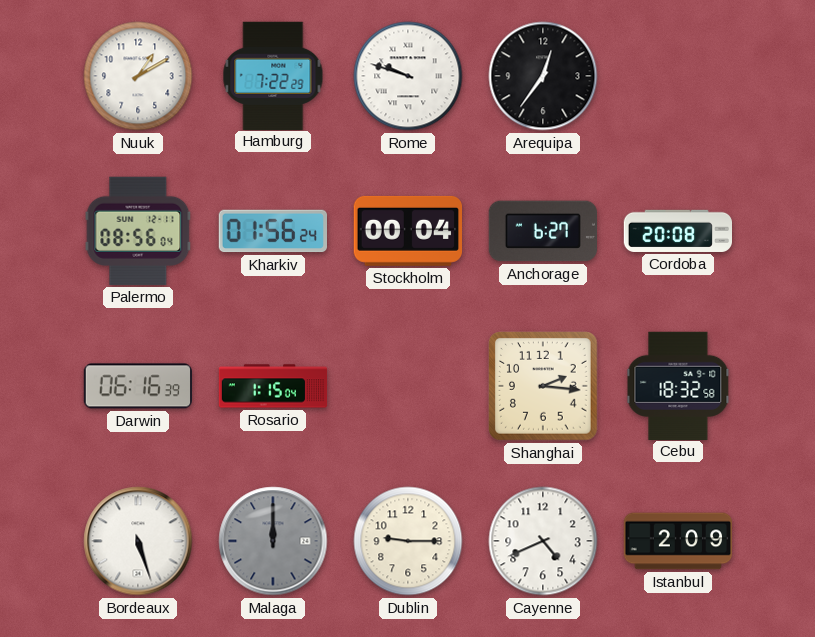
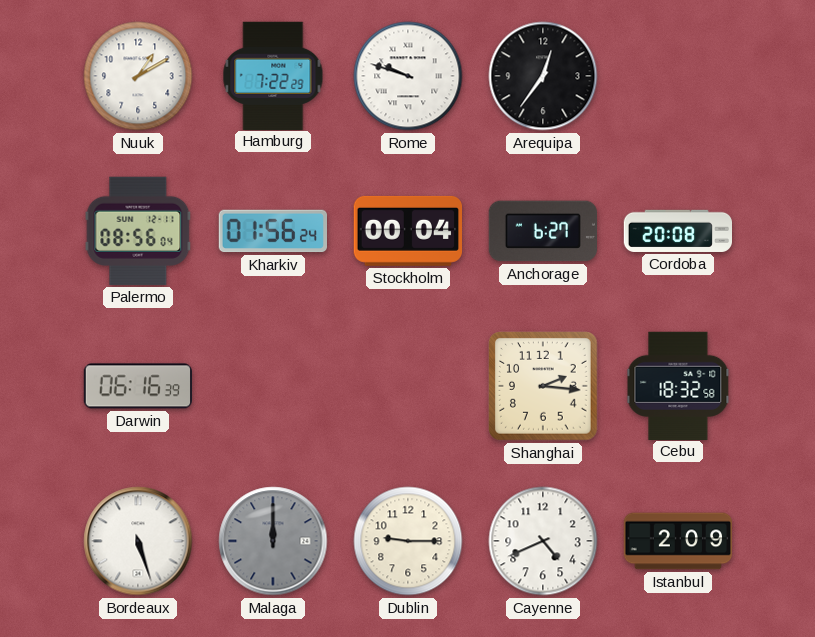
Rosario: 1:15 -> none
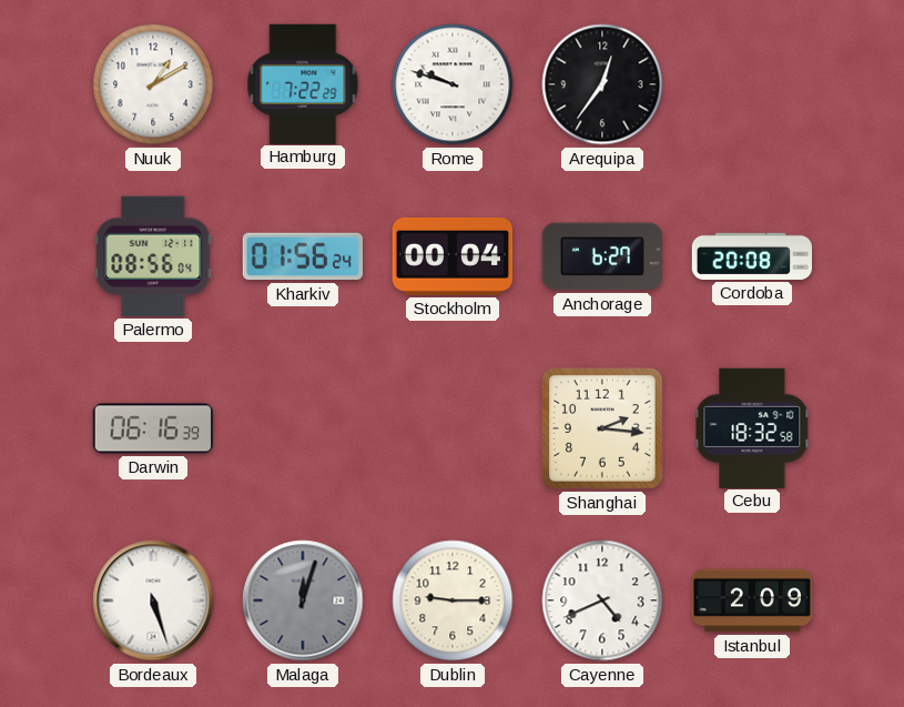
Malaga: 12:00 -> 12:03
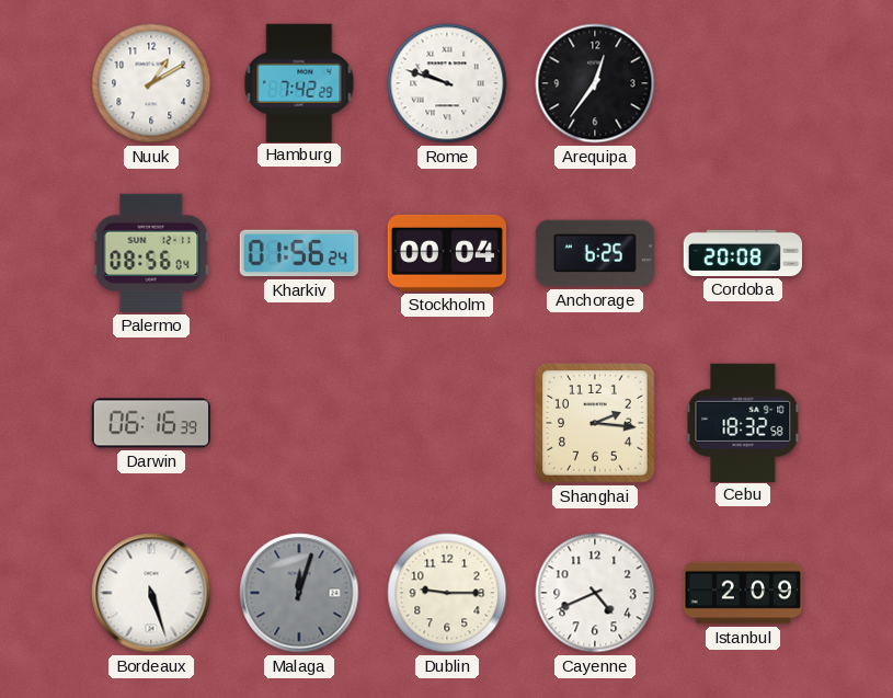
Hamburg: 7:22 -> 7:42
Anchorage: 6:27 -> 6:25
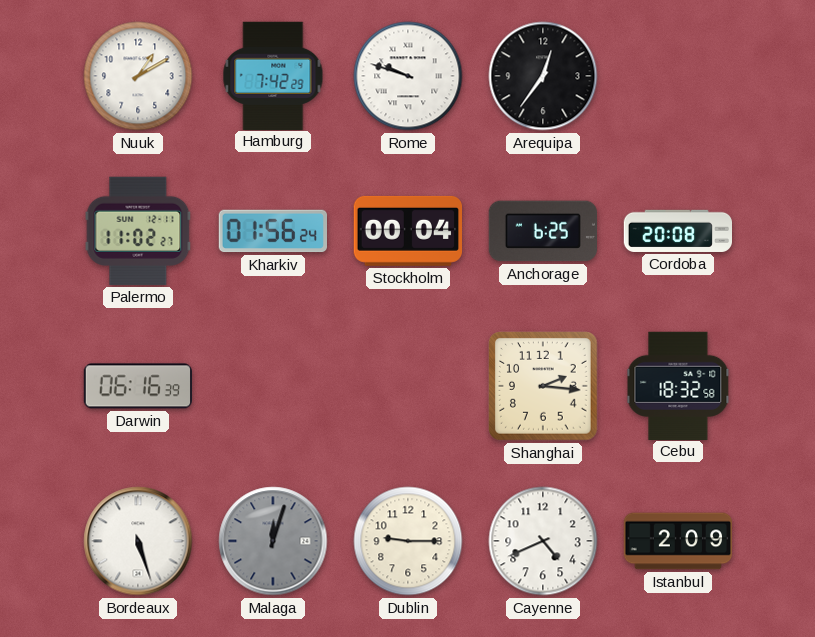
Palermo: 08:56 -> 11:02
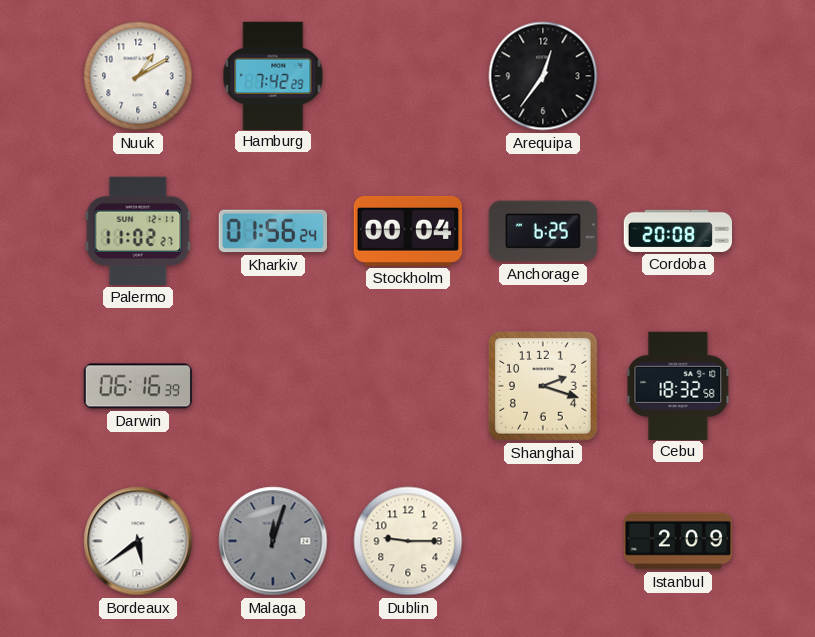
Rome: 9:48 -> none
Shanghai: 2:16 -> 2:18
Bordeaux: 5:27 -> 5:39
Cayenne: 4:41 -> none
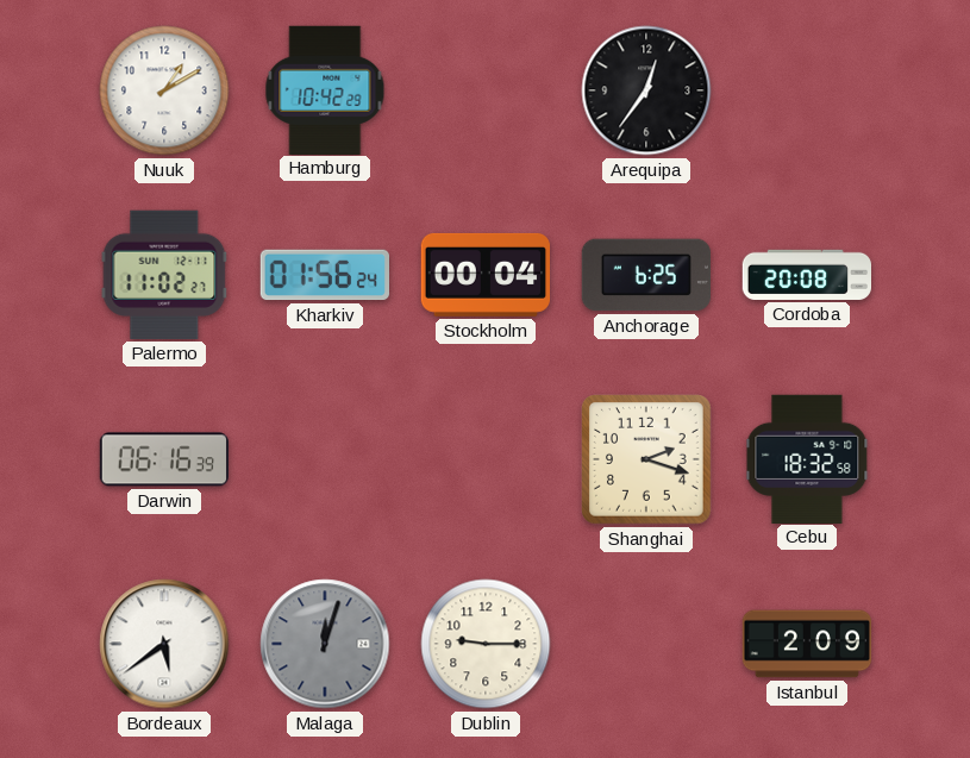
Hamburg: 7:42 -> 10:42
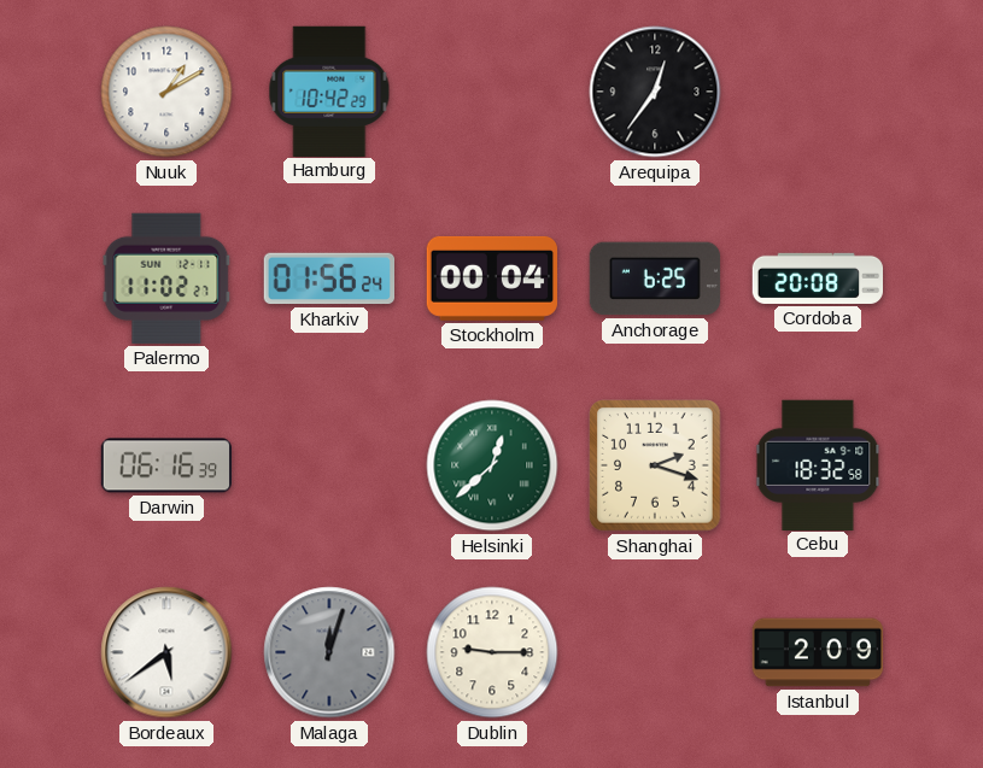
Helsinki: none -> 12:38
